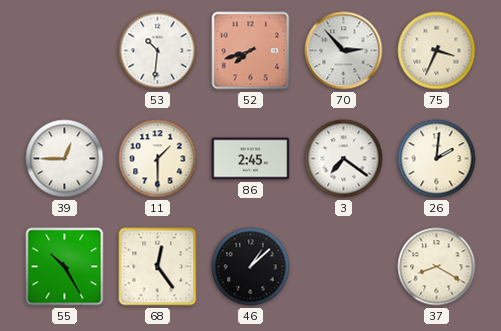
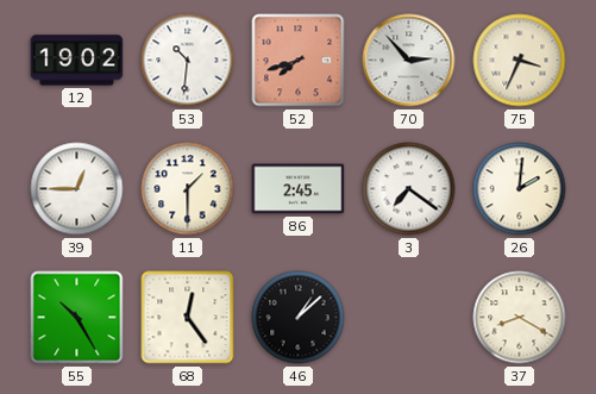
12: none -> 19:02
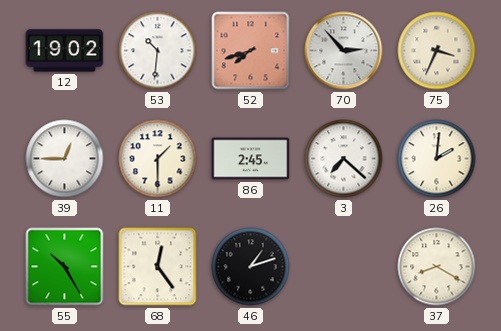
3: 7:21 -> 7:22
46: 1:08 -> 1:12
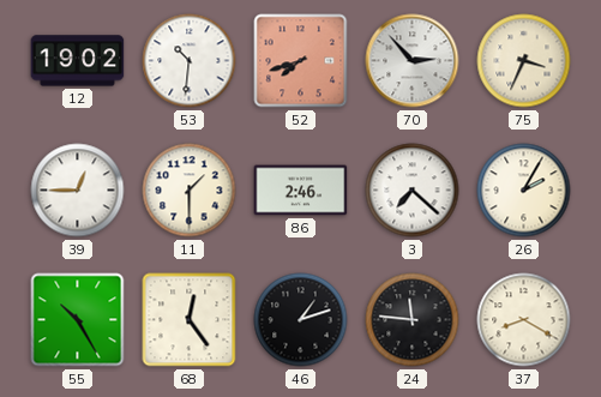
86: 2:45 -> 2:46
26: 2:01 -> 2:05
24: none -> 11:46
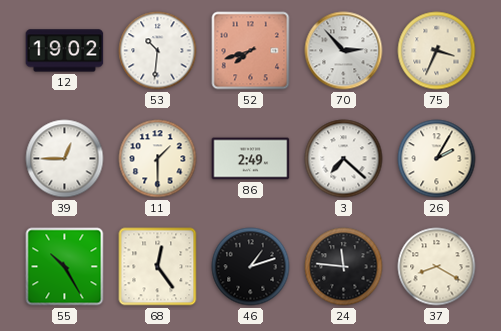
86: 2:46 -> 2:49
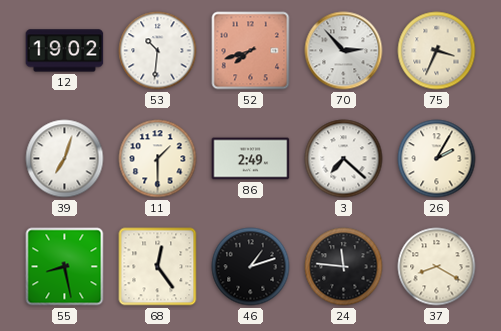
39: 12:45 -> 7:03
55: 10:25 -> 8:28
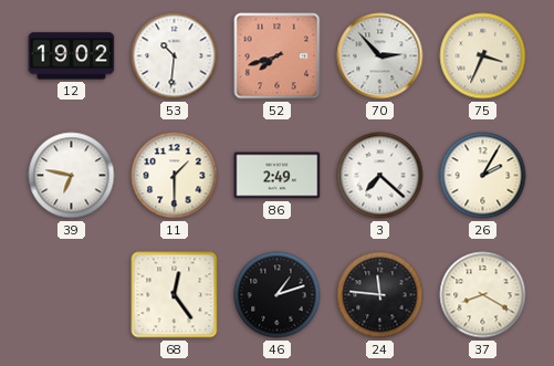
39: 7:03 -> 6:47
55: 8:28 -> none
